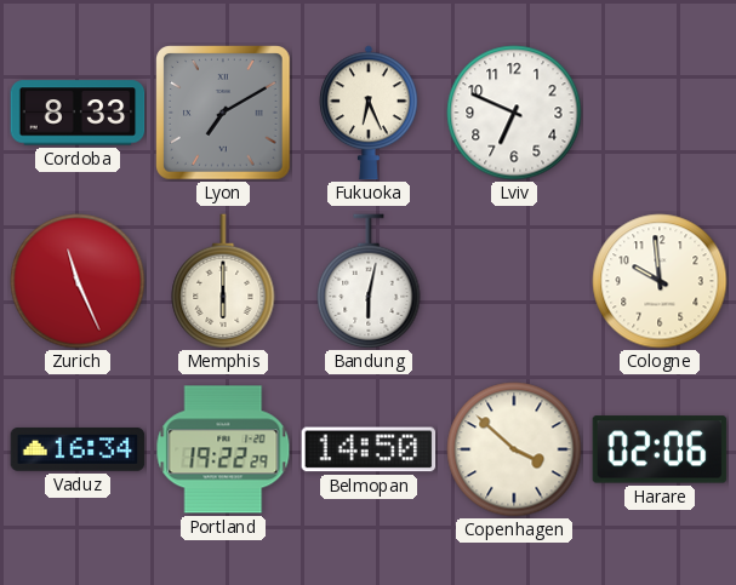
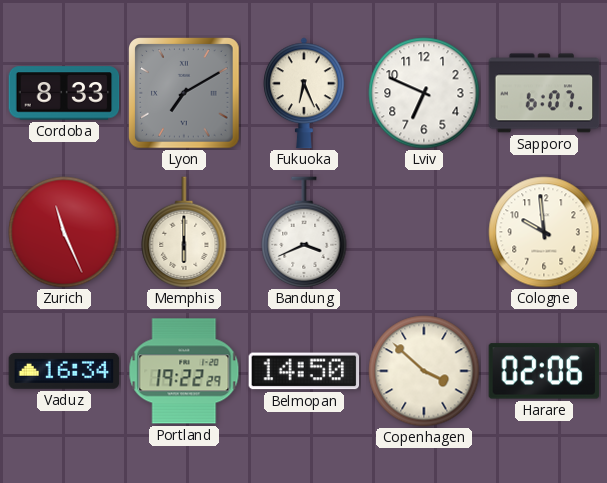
Sapporo: none -> 6:07
Bandung: 6:02 -> 3:41
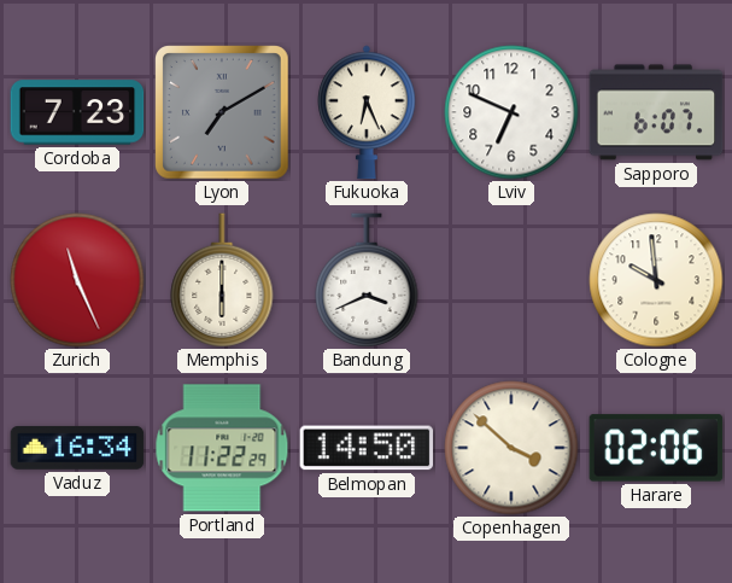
Cordoba: 8:33 -> 7:23
Portland: 19:22 -> 11:22
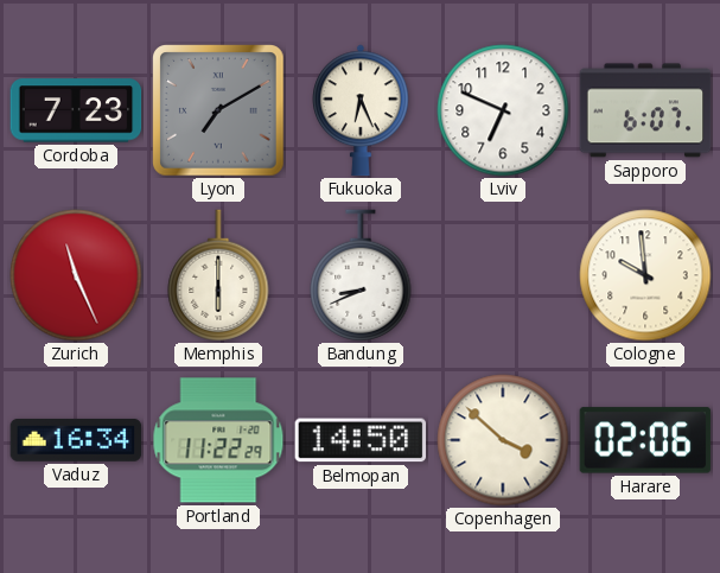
Bandung: 3:41 -> 8:41
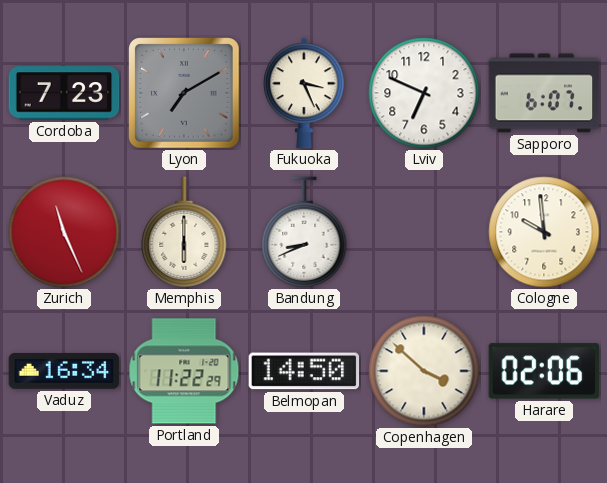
Fukuoka: 6:26 -> 3:26
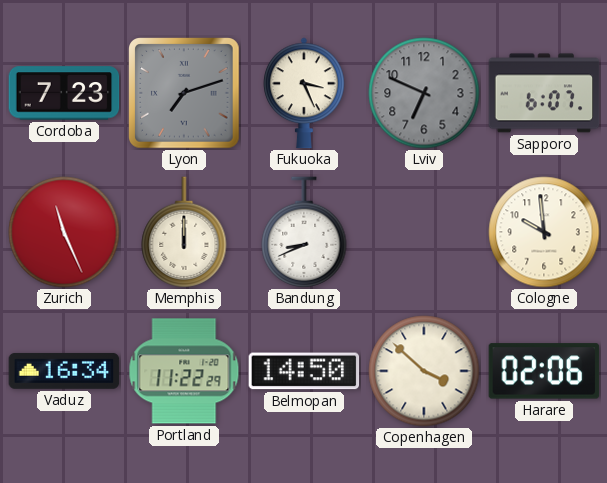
Lyon: 7:10 -> 7:12
Lviv dial: white -> grey
Memphis: 6:00 -> 12:00
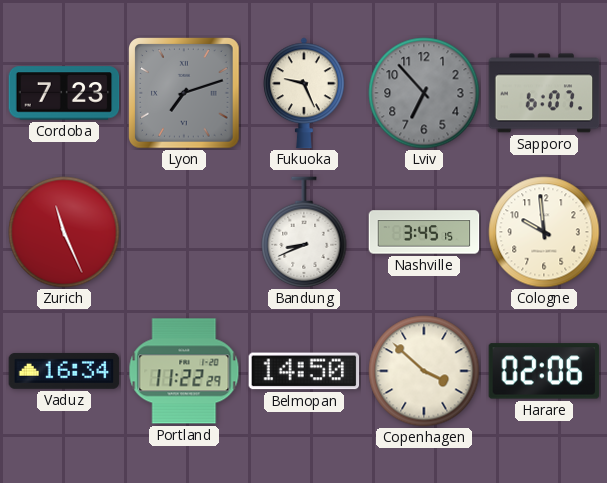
Fukuoka: 3:26 -> 9:26
Lviv: 6:49 -> 6:53
Memphis: 12:00 -> none
Nashville: none -> 3:45
